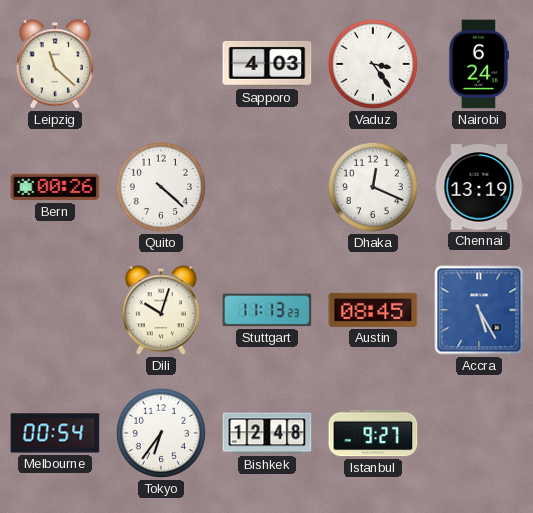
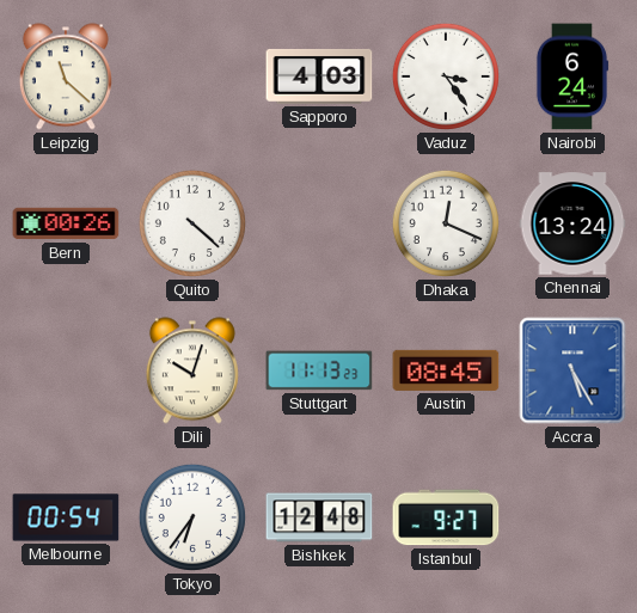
Chennai: 13:19 -> 13:24
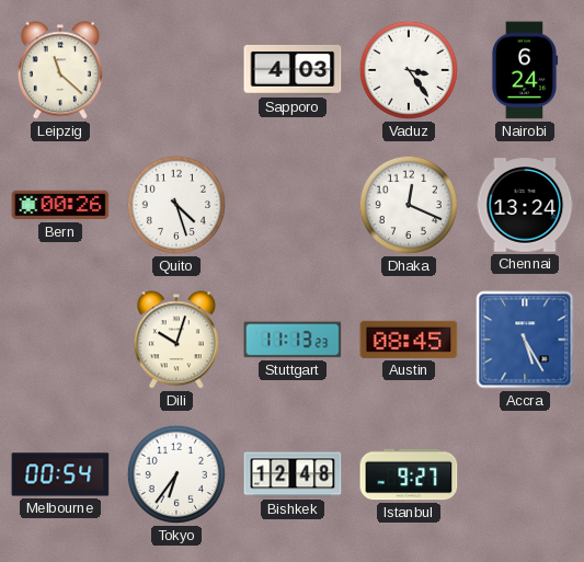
Quito: 4:22 -> 4:27
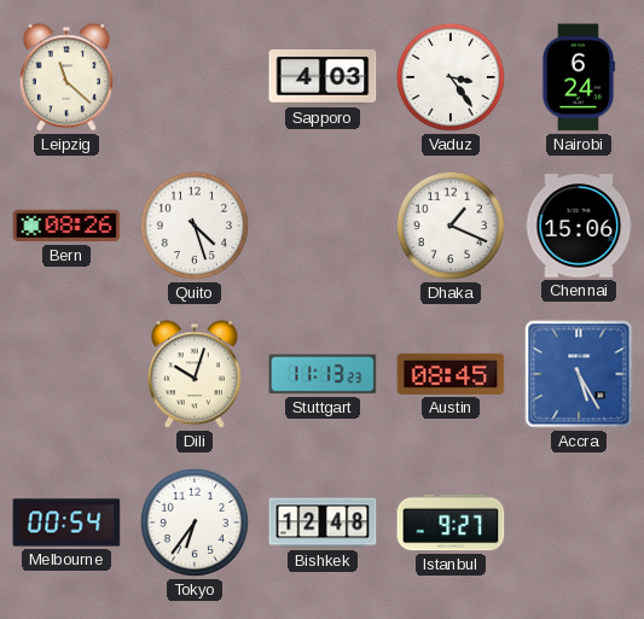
Bern: 00:26 -> 08:26
Dhaka: 12:19 -> 1:19
Chennai: 13:24 -> 15:06
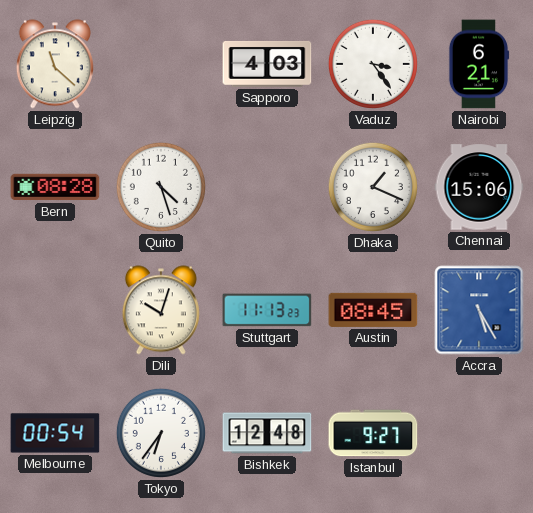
Nairobi: 6:24 -> 6:21
Bern: 08:26 -> 08:28
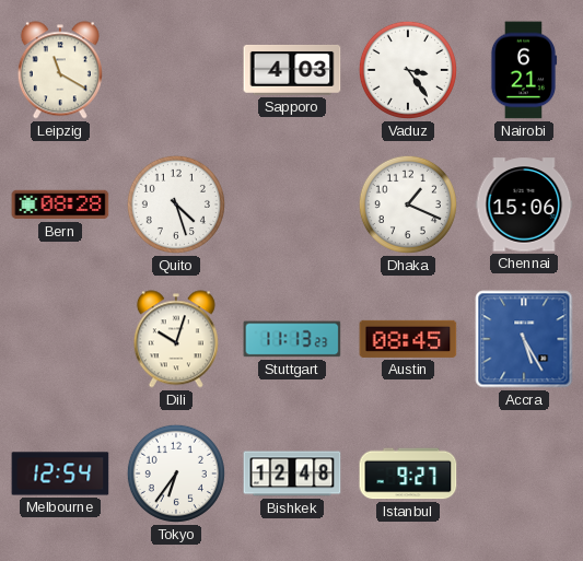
Leipzig: 11:22 -> 11:20
Melbourne: 00:54 -> 12:54
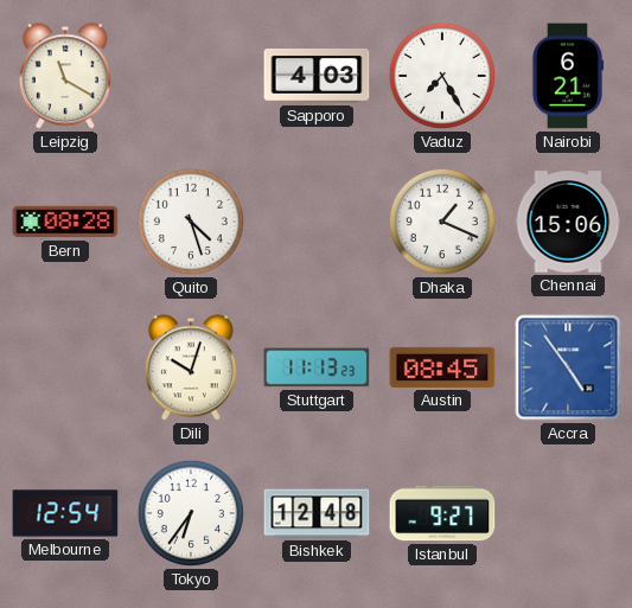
Vaduz: 3:24 -> 7:25
Accra: 5:25 -> 4:54
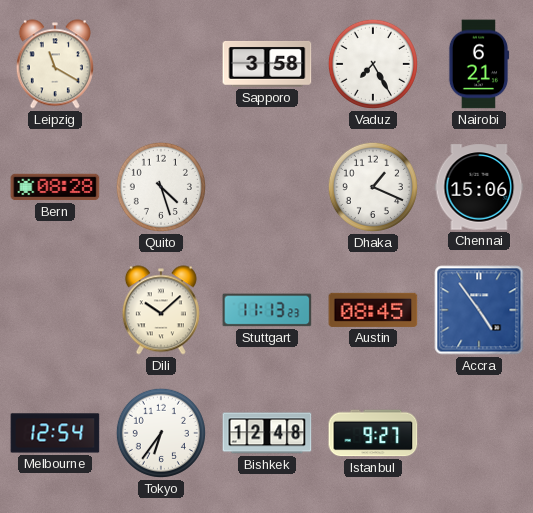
Sapporo: 4:03 -> 3:58
Dili: 10:03 -> 10:08
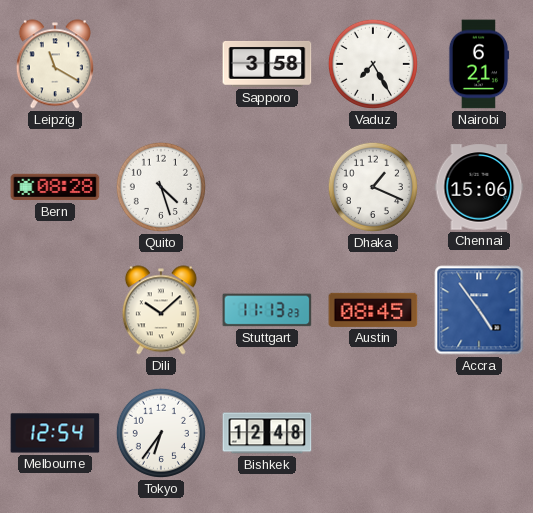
Istanbul: 9:27 -> none
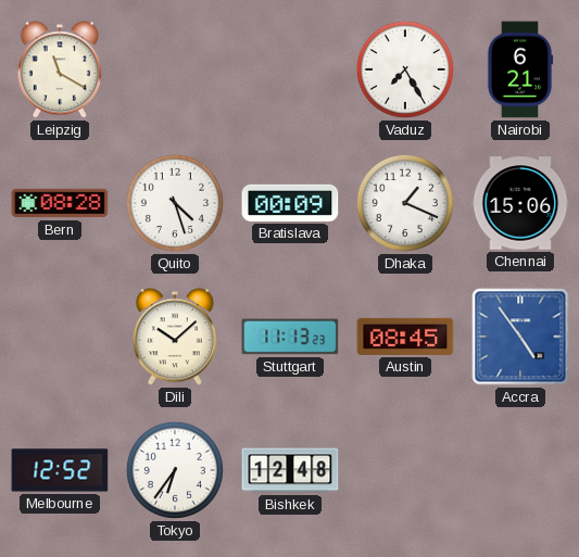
Sapporo: 3:58 -> none
Bratislava: none -> 00:09
Melbourne: 12:54 -> 12:52
